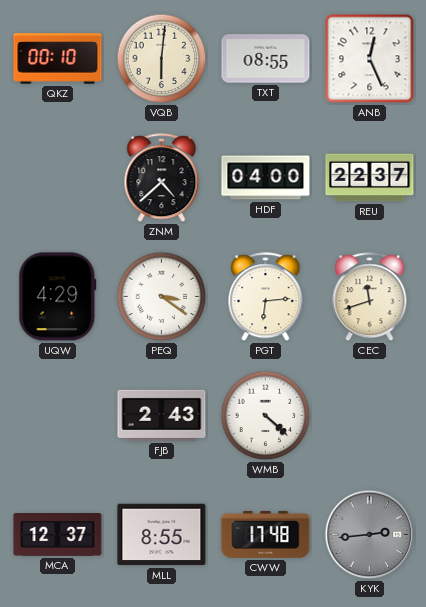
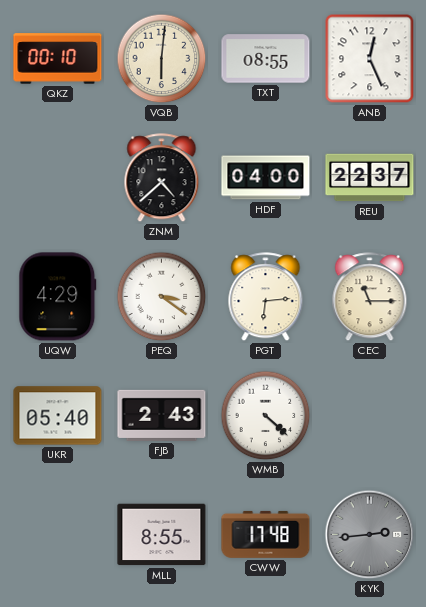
CEC: 11:42 -> 11:15
UKR: none -> 05:40
MCA: 12:37 -> none
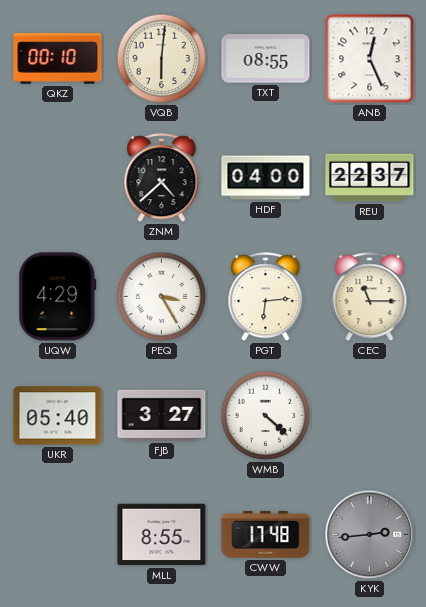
PEQ: 3:21 -> 3:25
FJB: 2:43 -> 3:27
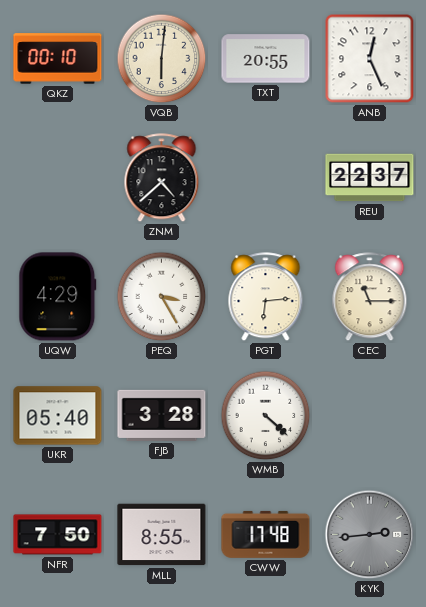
TXT: 08:55 -> 20:55
HDF: 04:00 -> none
FJB: 3:27 -> 3:28
NFR: none -> 7:50
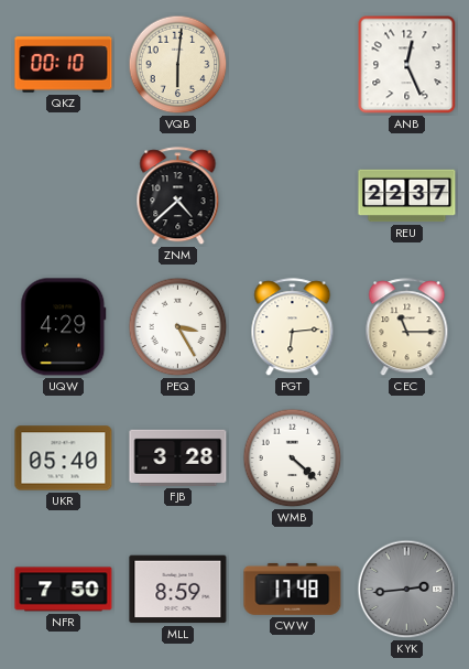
TXT: 20:55 -> none
MLL: 8:55 -> 8:59
